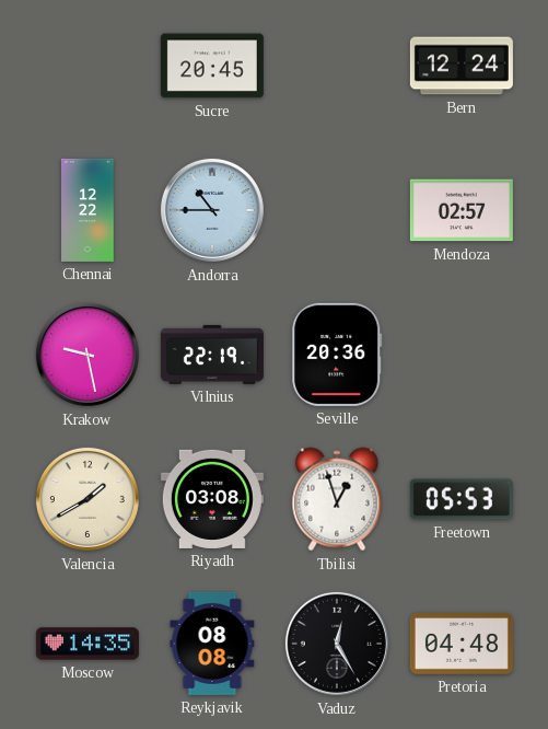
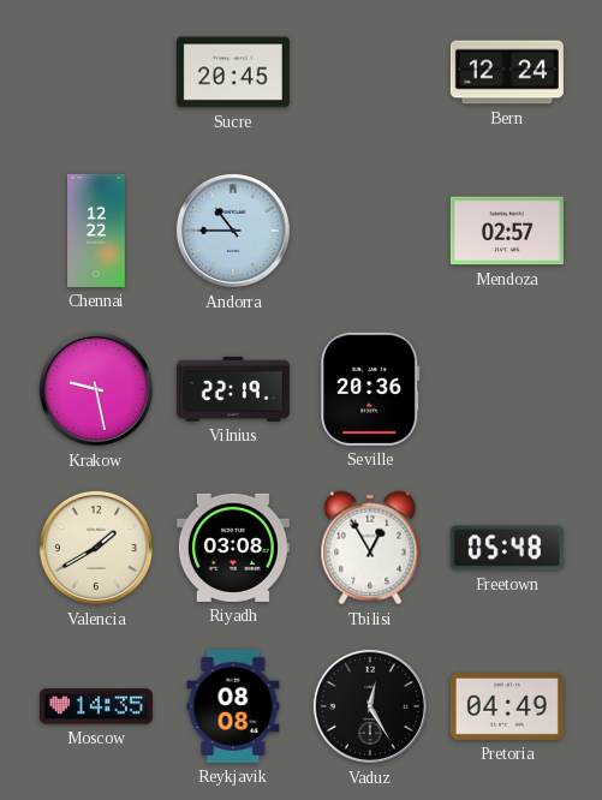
Tbilisi: 12:57 -> 12:55
Freetown: 05:53 -> 05:48
Pretoria: 04:48 -> 04:49
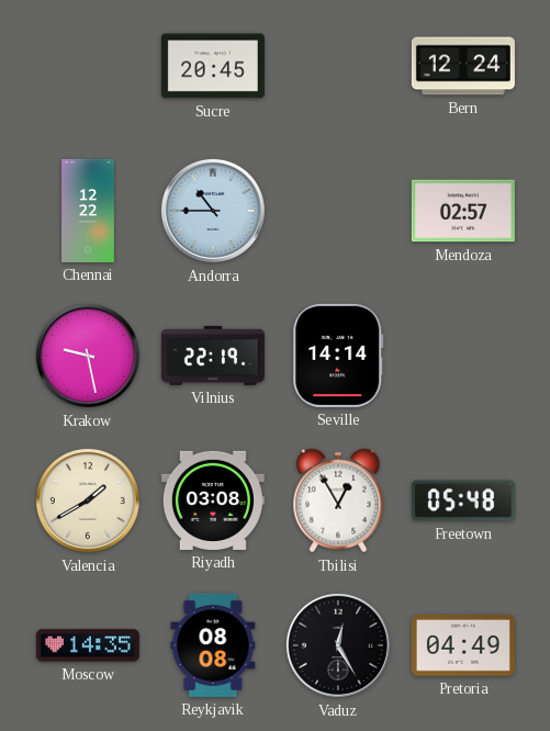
Seville: 20:36 -> 14:14
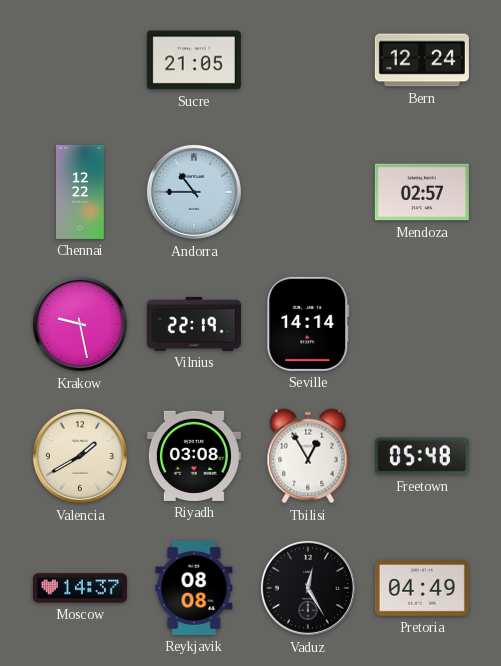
Sucre: 20:45 -> 21:05
Moscow: 14:35 -> 14:37
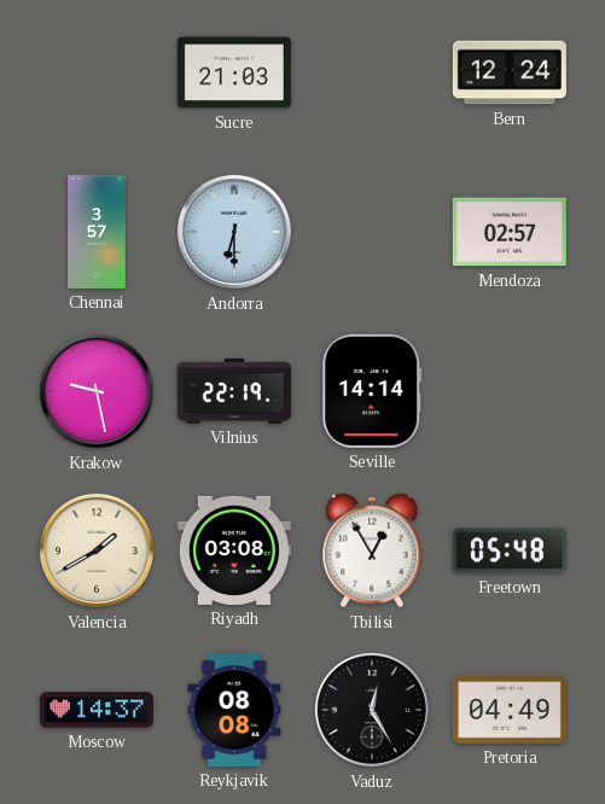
Sucre: 21:05 -> 21:03
Chennai: 12:22 -> 3:57
Andorra: 10:45 -> 6:30
